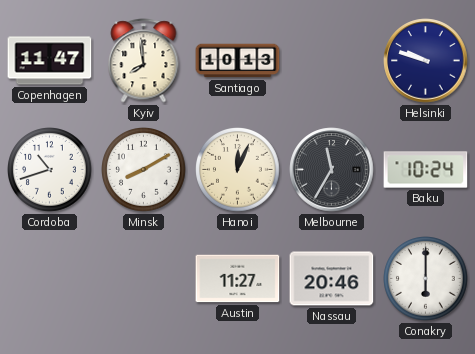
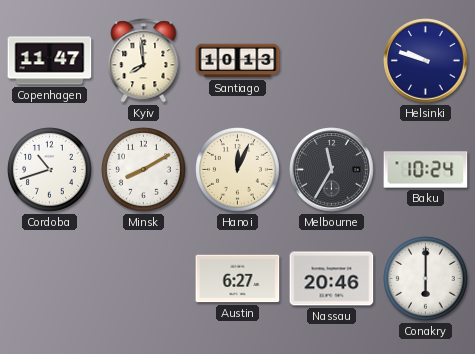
Austin: 11:27 -> 6:27
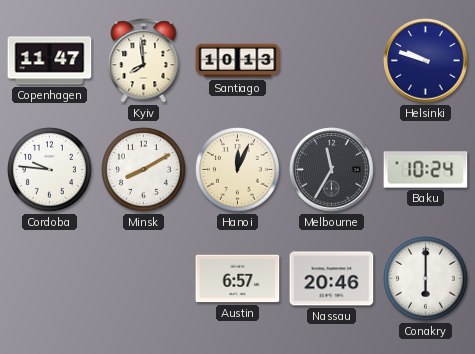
Cordoba: 10:42 -> 9:46
Austin: 6:27 -> 6:57
